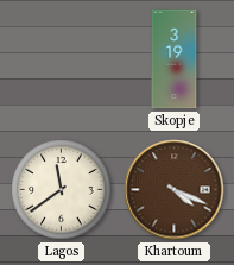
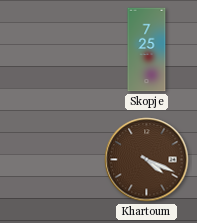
Skopje: 3:19 -> 7:25
Lagos: 11:39 -> none
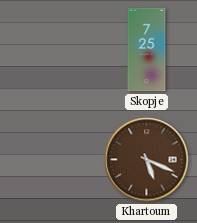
Khartoum: 4:19 -> 5:19
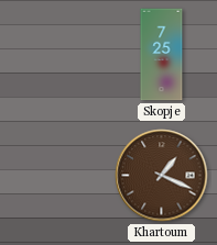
Khartoum: 5:19 -> 1:19
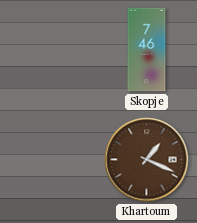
Skopje: 7:25 -> 7:46
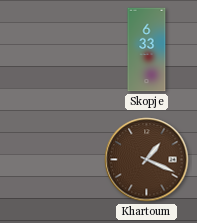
Skopje: 7:46 -> 6:33
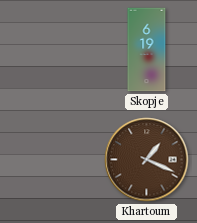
Skopje: 6:33 -> 6:19
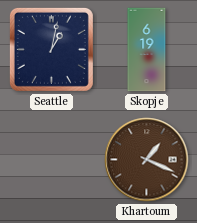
Seattle: none -> 1:02
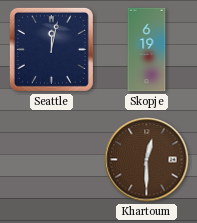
Seattle: 1:02 -> 12:02
Khartoum: 1:19 -> 12:30
